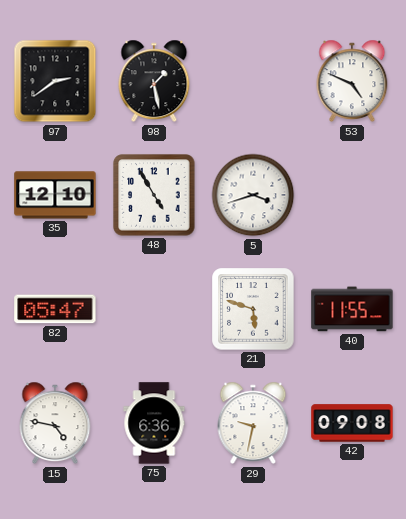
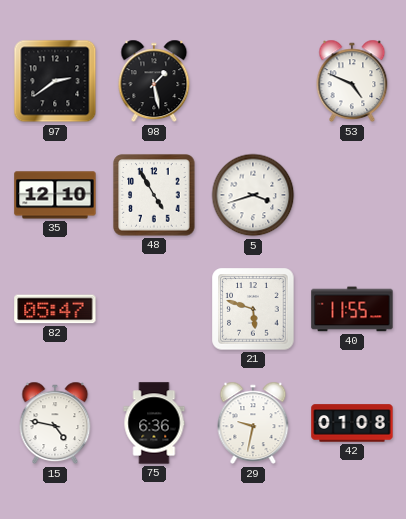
42: 09:08 -> 01:08
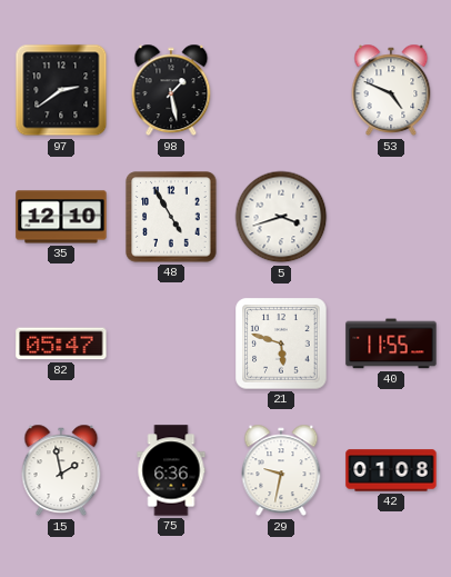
15: 4:47 -> 1:58
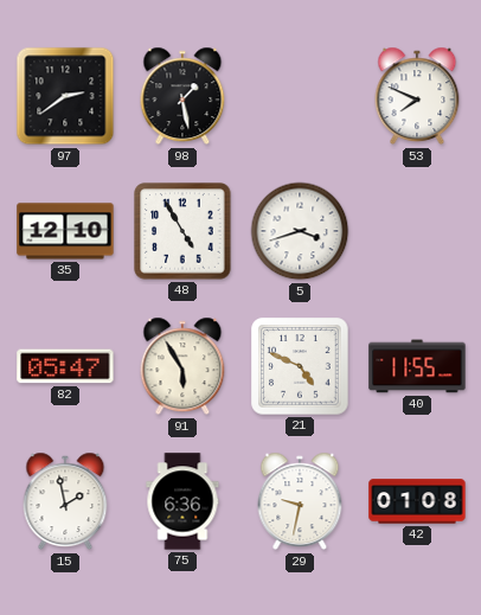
53: 4:49 -> 7:49
91: none -> 5:55
21: 5:48 -> 4:49
